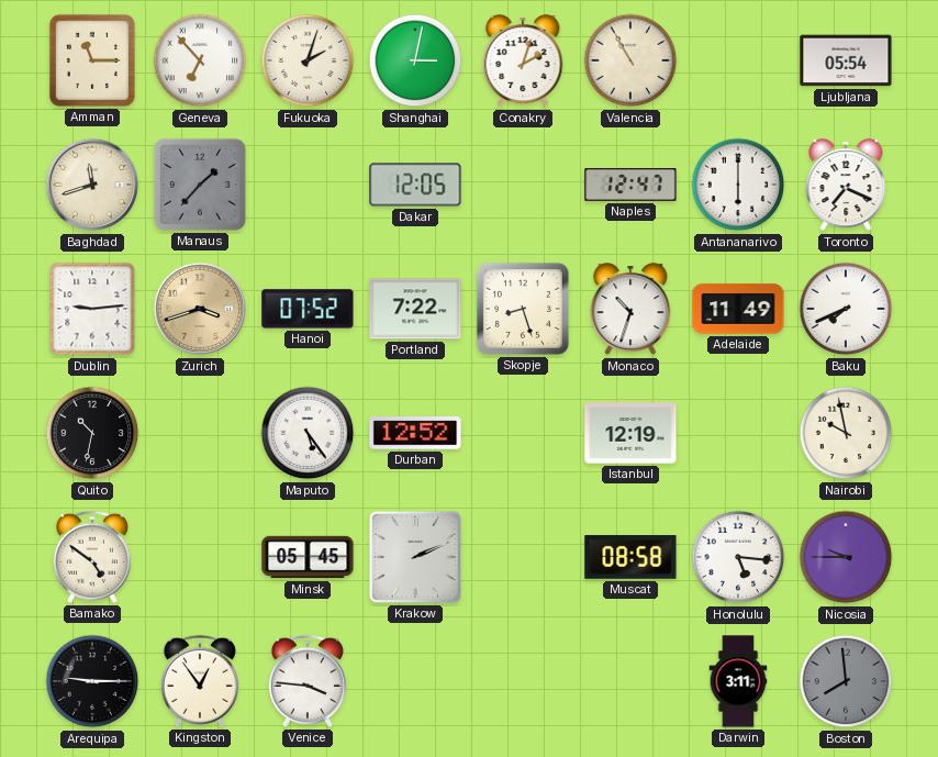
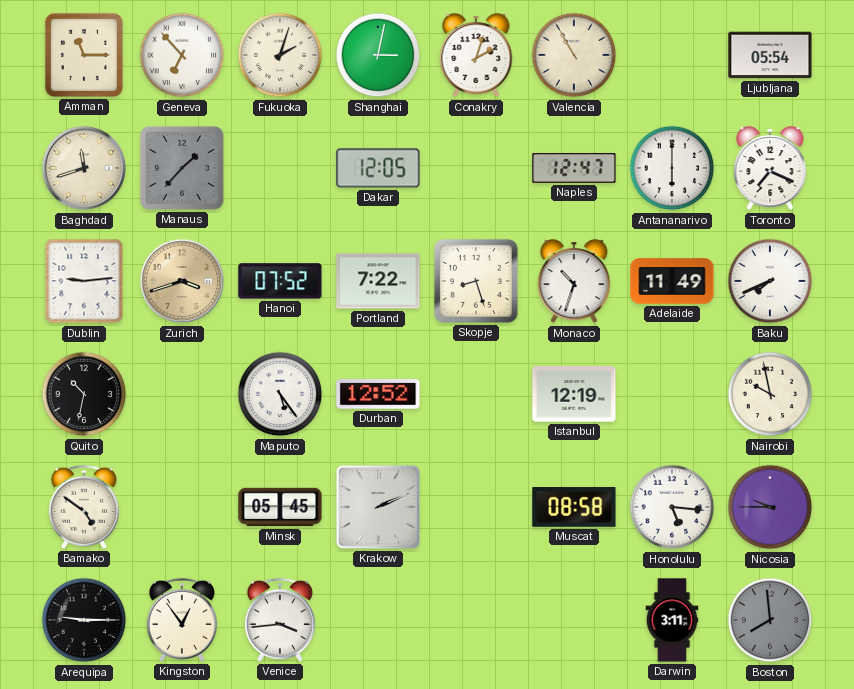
Venice: 3:46 -> 3:44
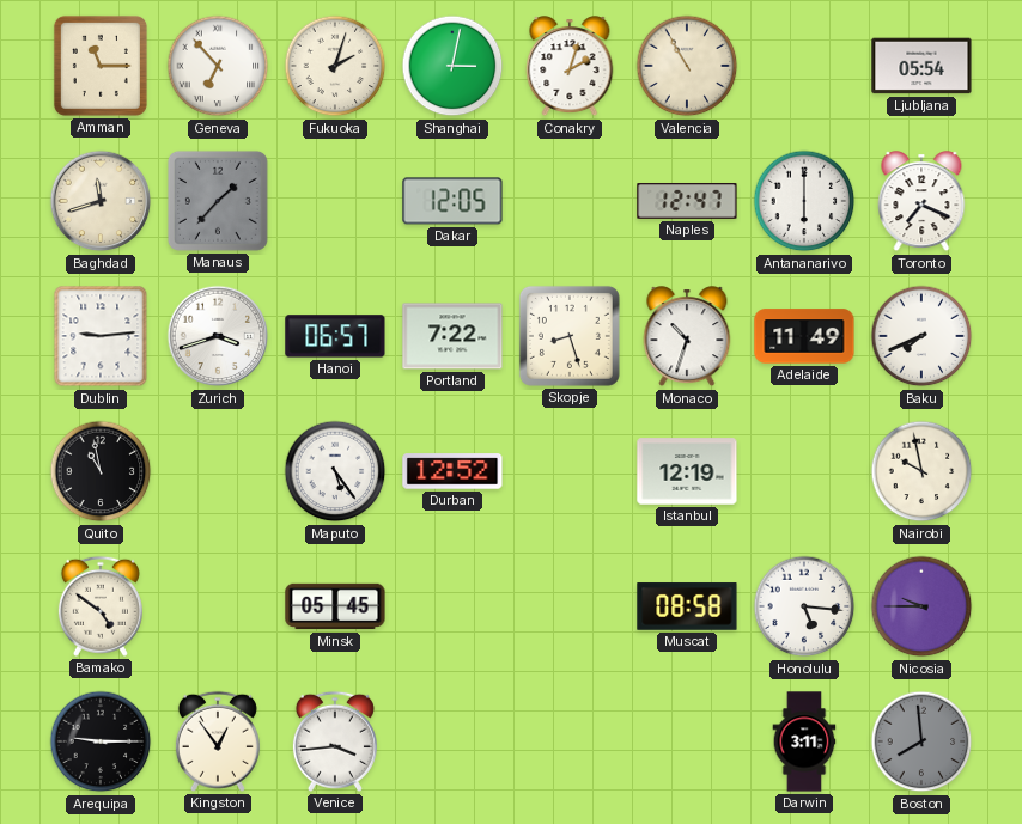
Zurich dial: champagne -> white
Hanoi: 07:52 -> 06:57
Quito: 10:32 -> 10:58
Krakow: 2:11 -> none
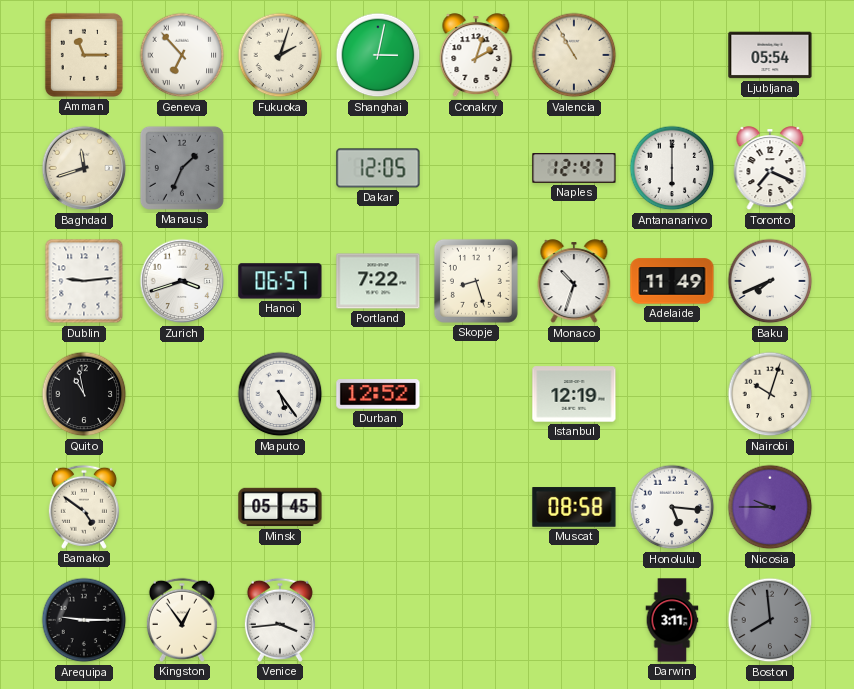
Manaus: 1:37 -> 1:34
Nairobi: 9:58 -> 10:03
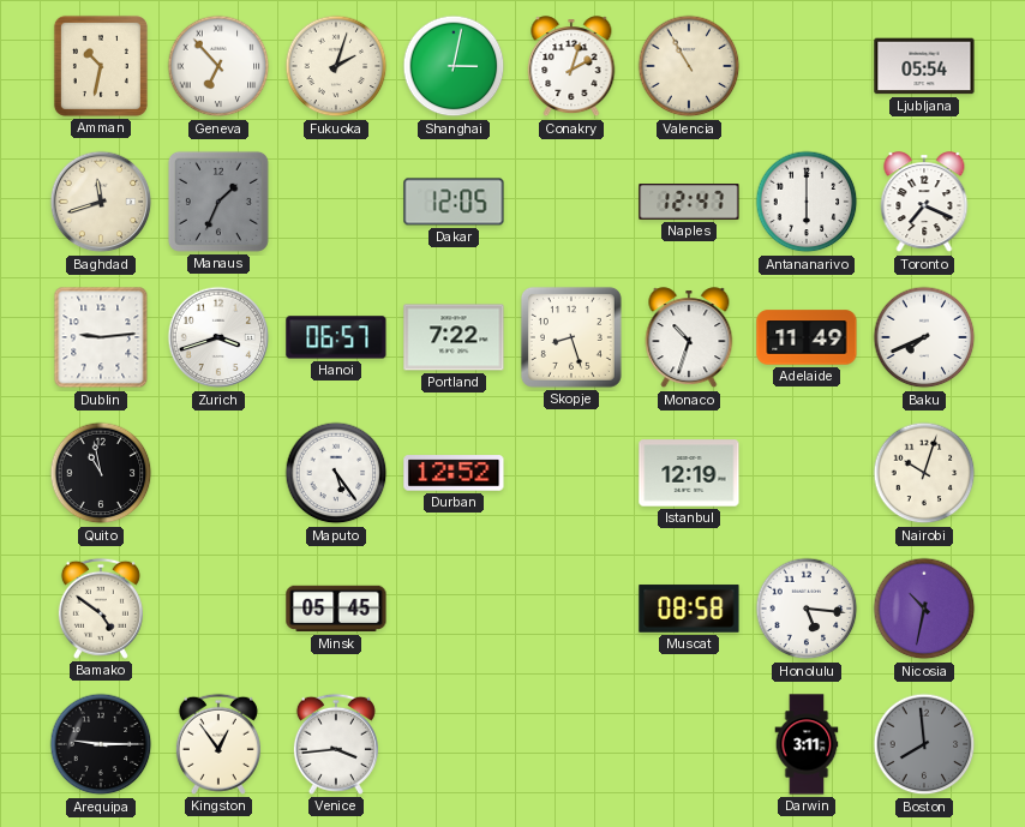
Amman: 11:15 -> 10:32
Nicosia: 9:45 -> 10:32
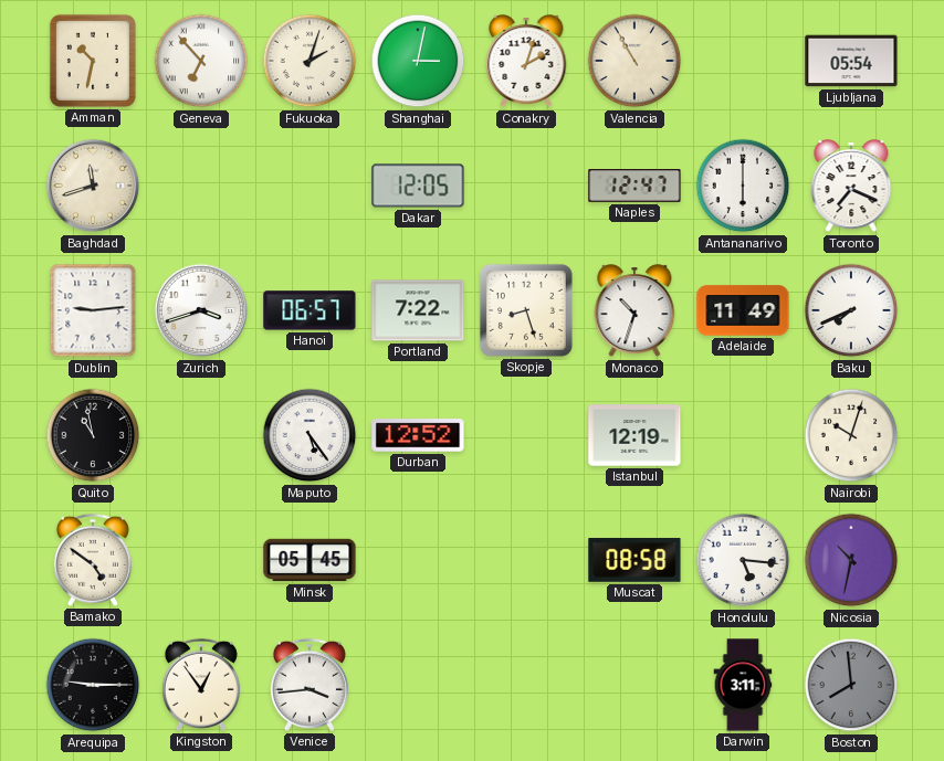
Manaus: 1:34 -> none
